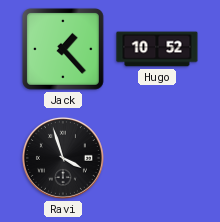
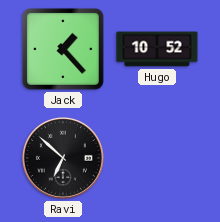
Ravi: 3:57 -> 6:52
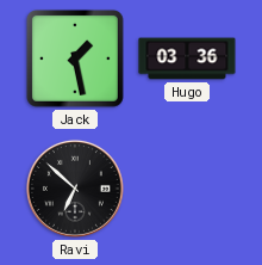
Jack: 1:23 -> 1:28
Hugo: 10:52 -> 03:36
